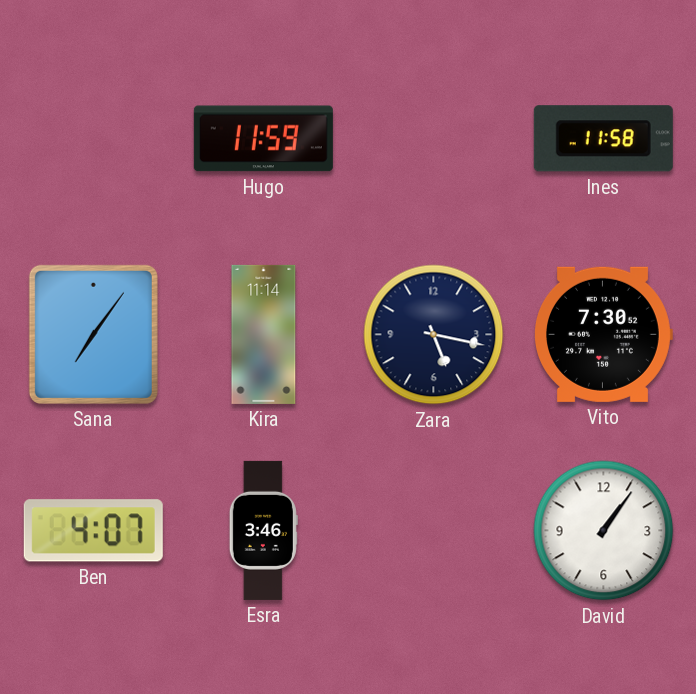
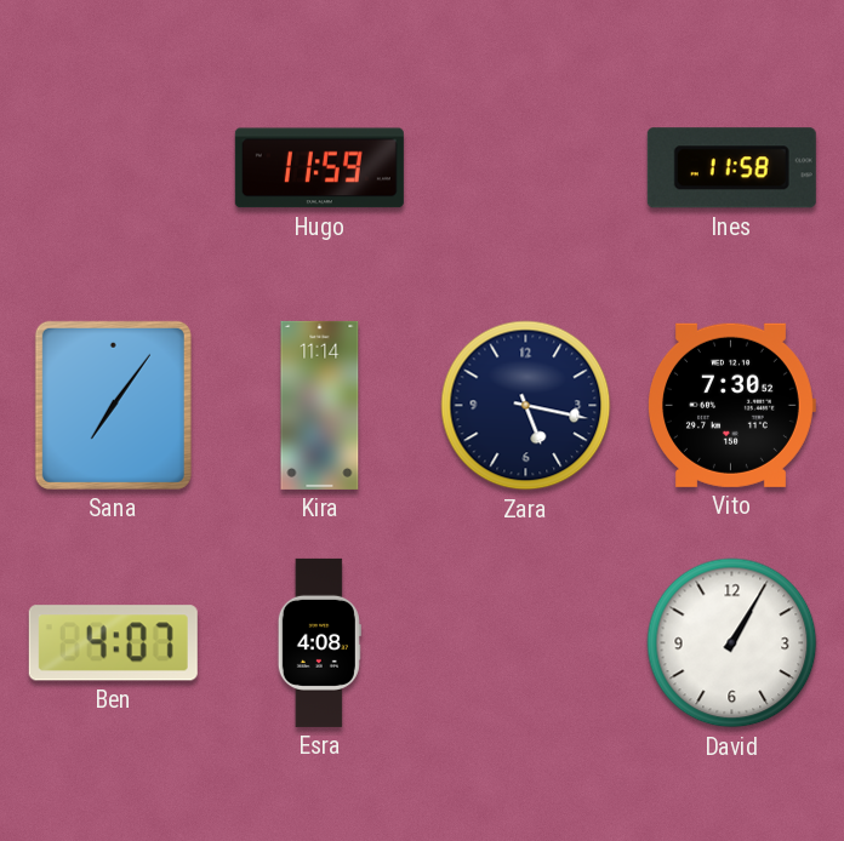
Esra: 3:46 -> 4:08
David: 1:06 -> 1:05
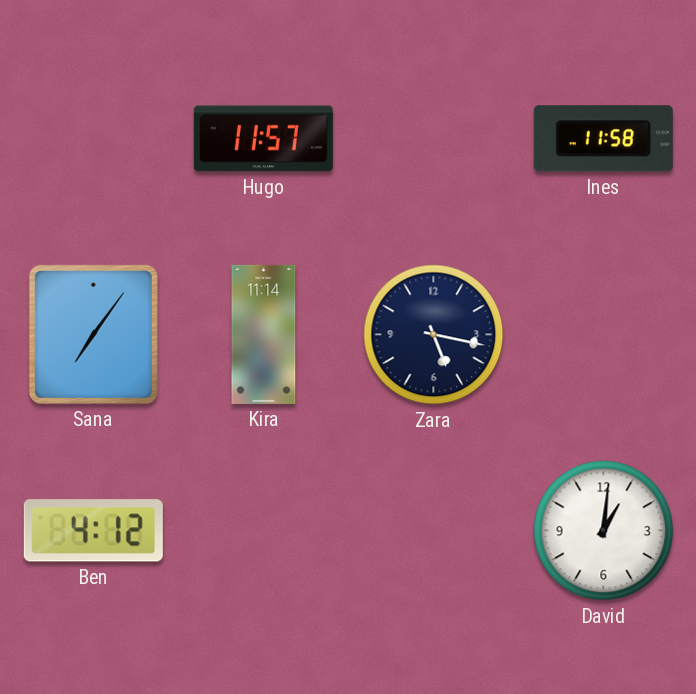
Hugo: 11:59 -> 11:57
Vito: 7:30 -> none
Ben: 4:07 -> 4:12
Esra: 4:08 -> none
David: 1:05 -> 1:01
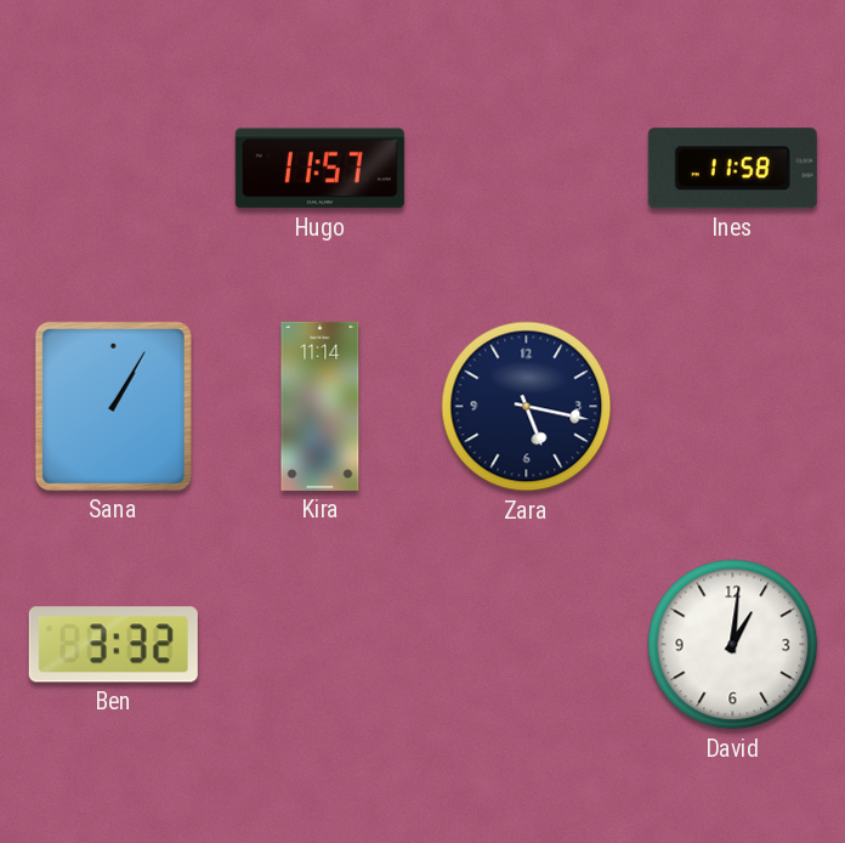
Sana: 7:06 -> 1:05
Ben: 4:12 -> 3:32
